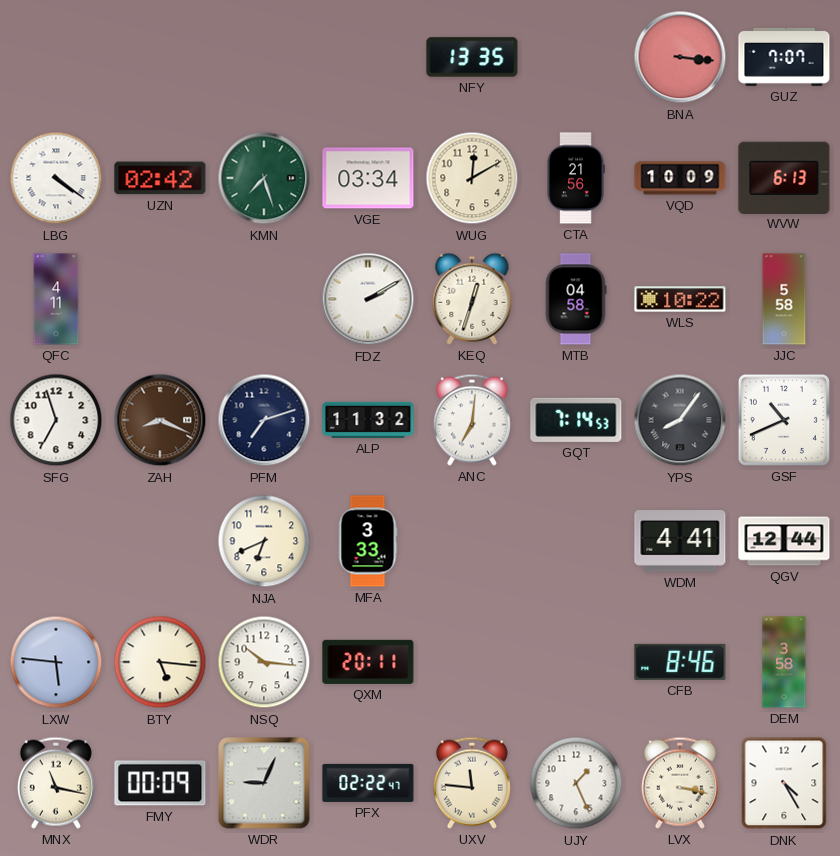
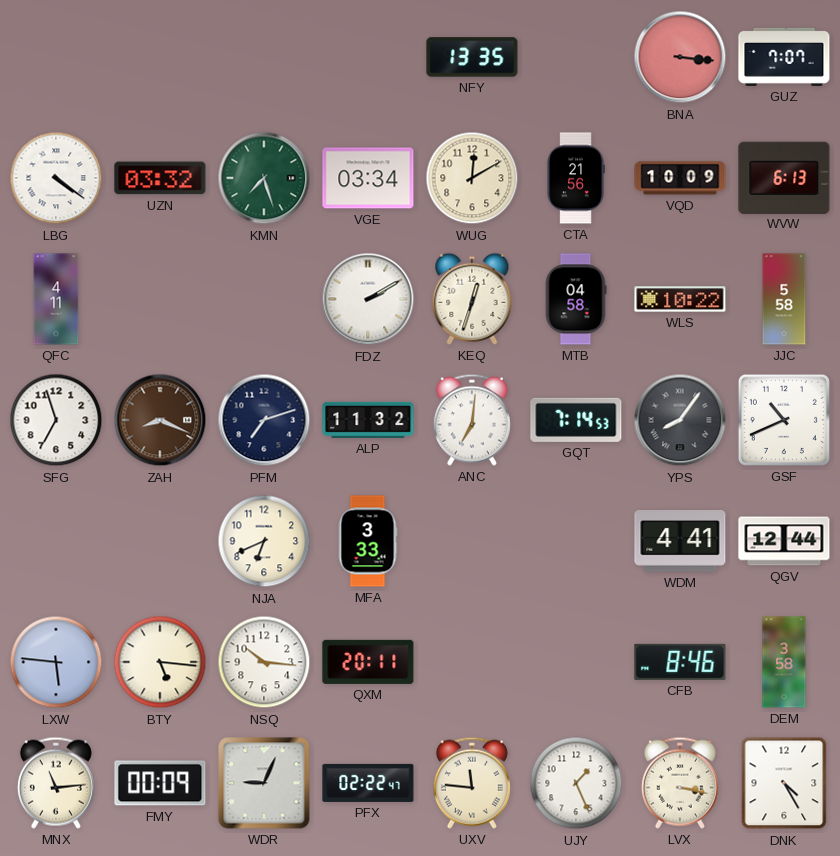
UZN: 02:42 -> 03:32
MNX: 11:17 -> 11:14
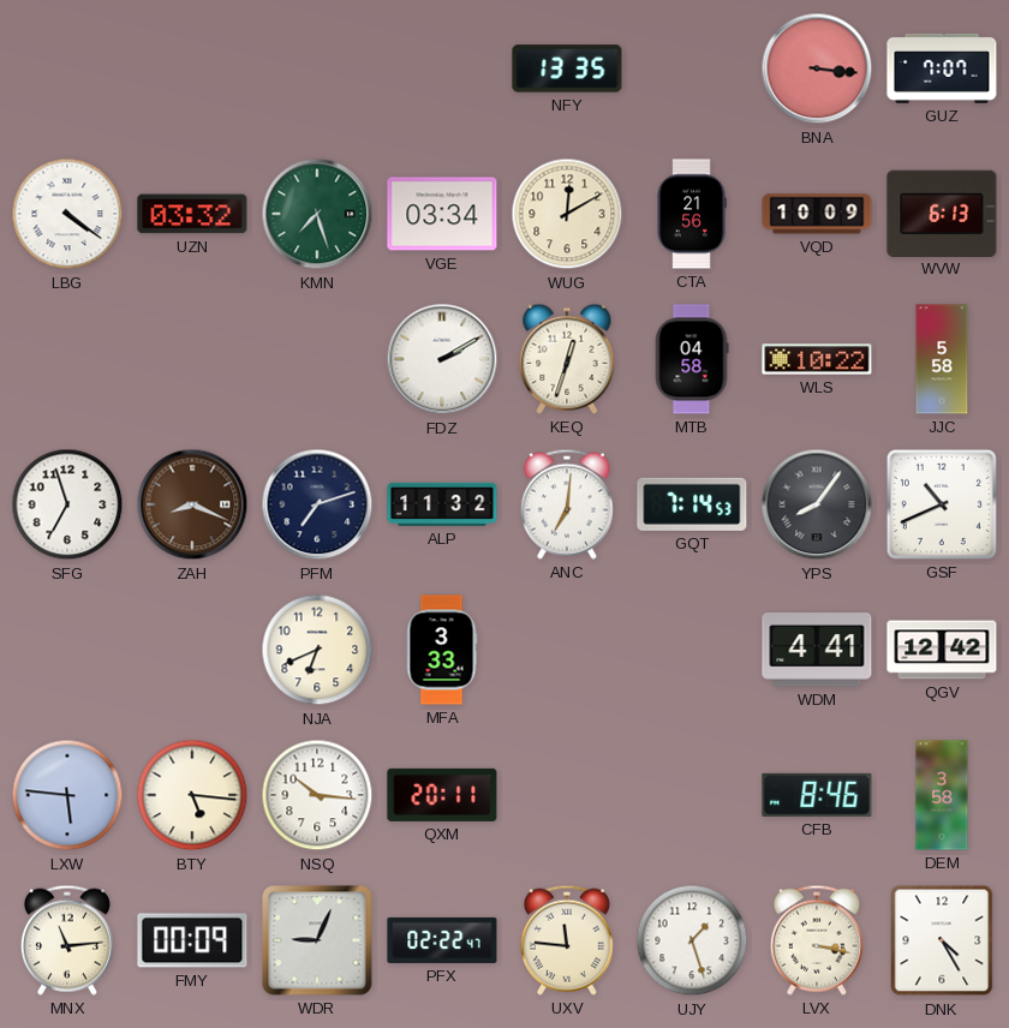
QFC: 4:11 -> none
QGV: 12:44 -> 12:42
UJY: 1:26 -> 1:27
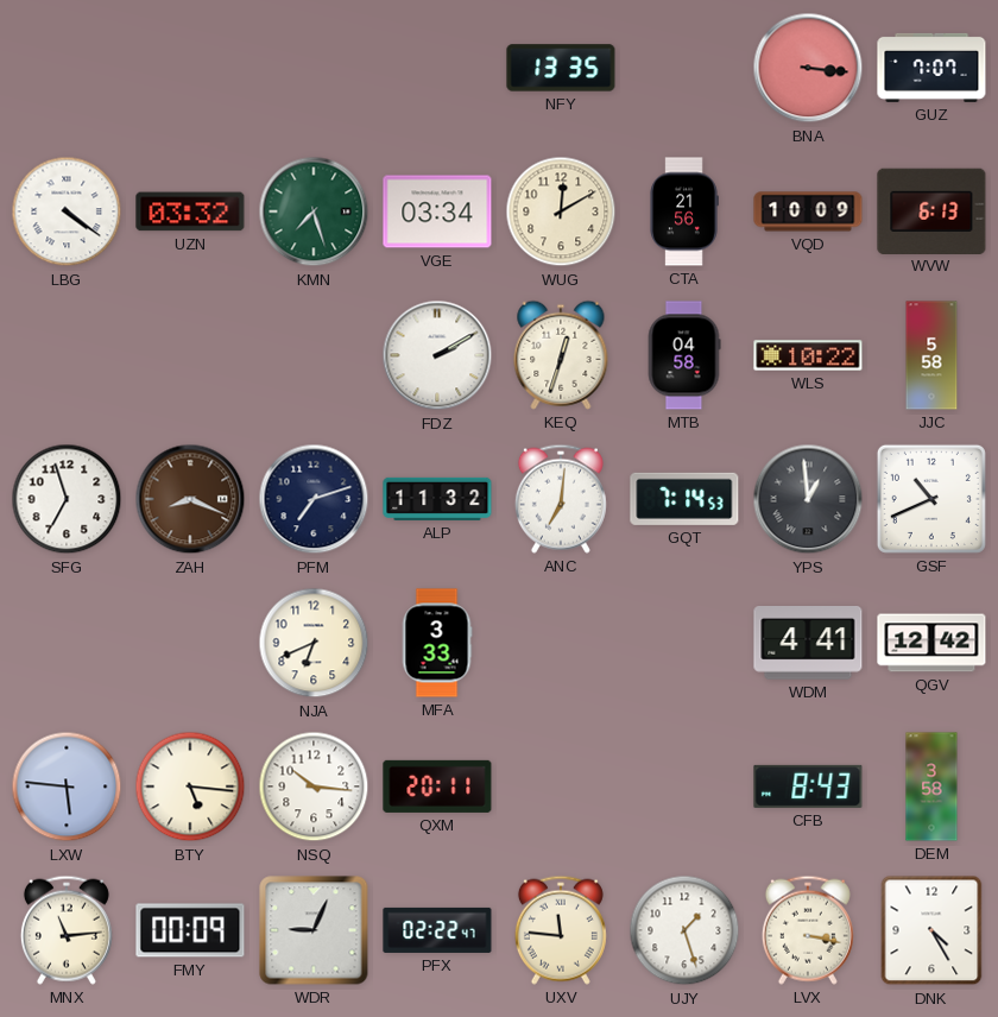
YPS: 8:06 -> 12:59
CFB: 8:46 -> 8:43
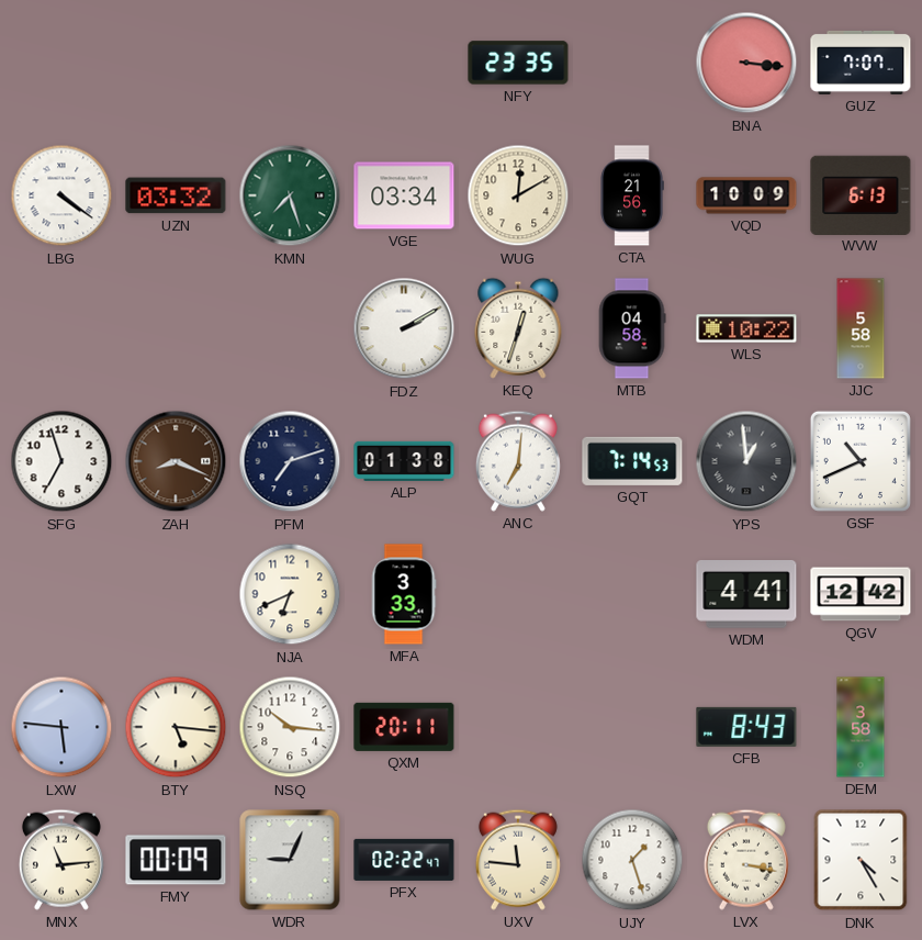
NFY: 13:35 -> 23:35
ALP: 11:32 -> 01:38
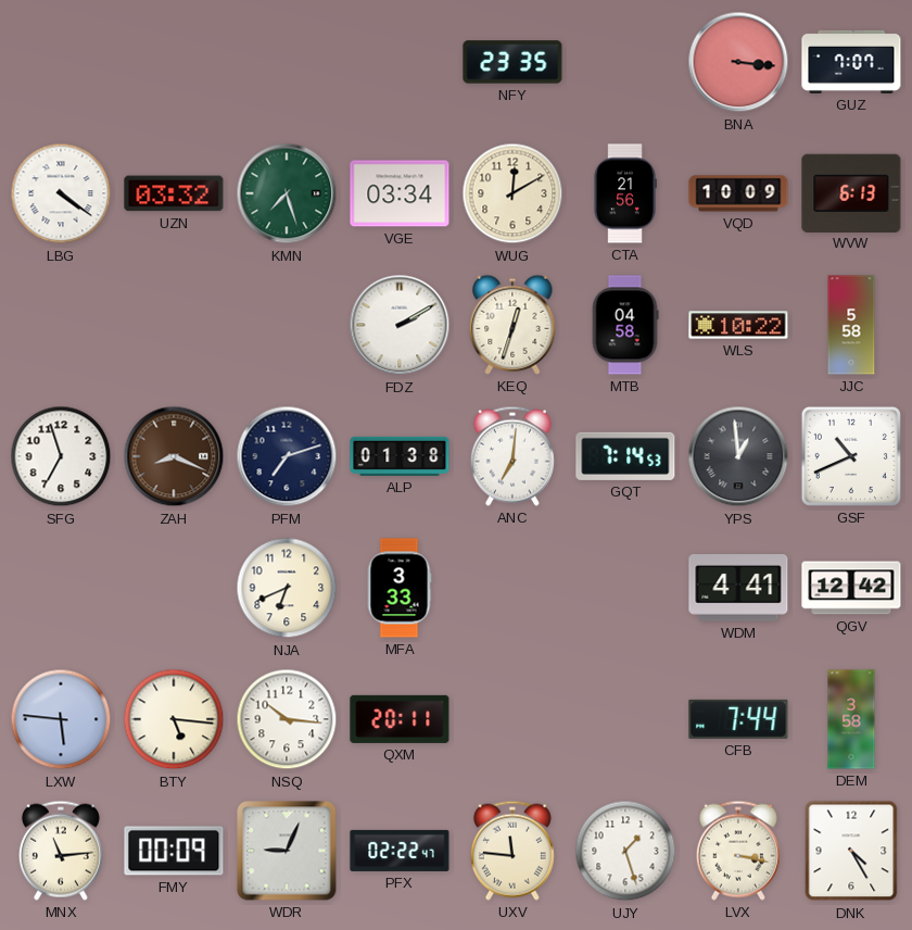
CFB: 8:43 -> 7:44
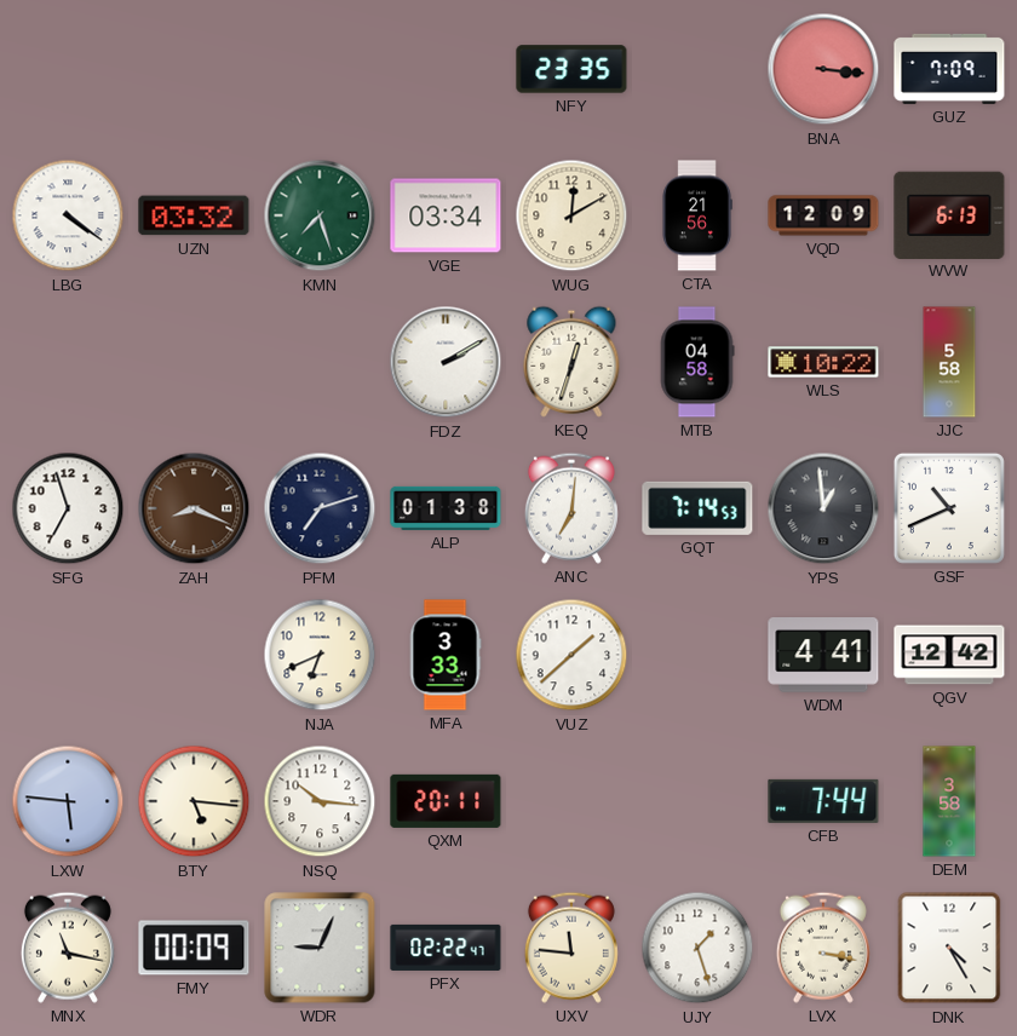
GUZ: 7:07 -> 7:09
VQD: 10:09 -> 12:09
VUZ: none -> 1:38
MNX: 11:14 -> 11:17
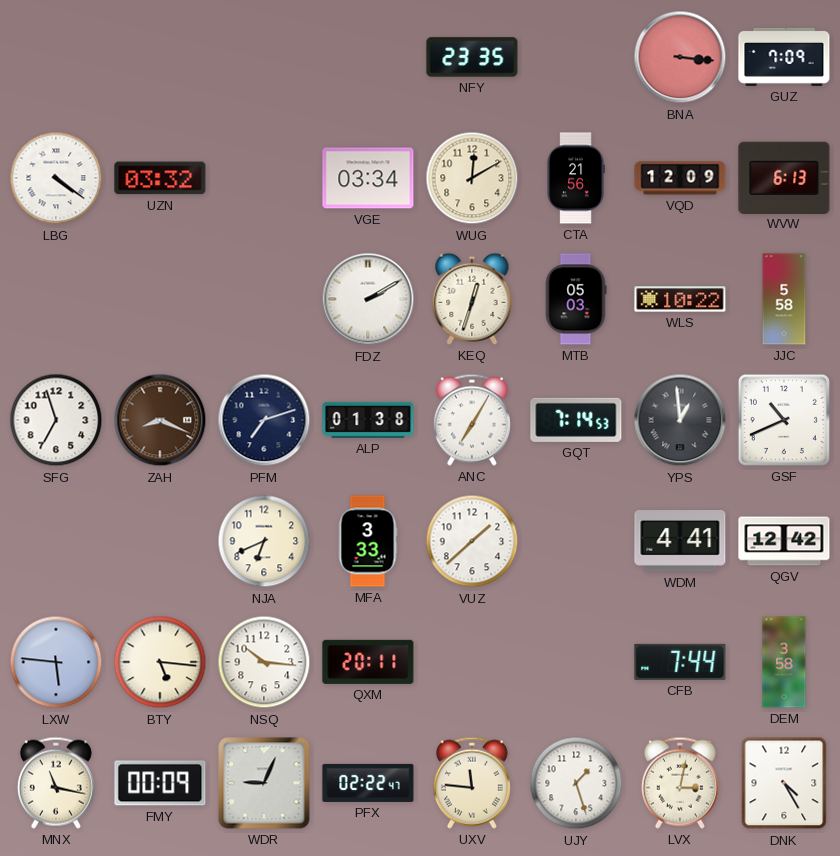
KMN: 7:27 -> none
MTB: 04:58 -> 05:03
ANC: 7:01 -> 7:05
LVX: 3:17 -> 3:02
